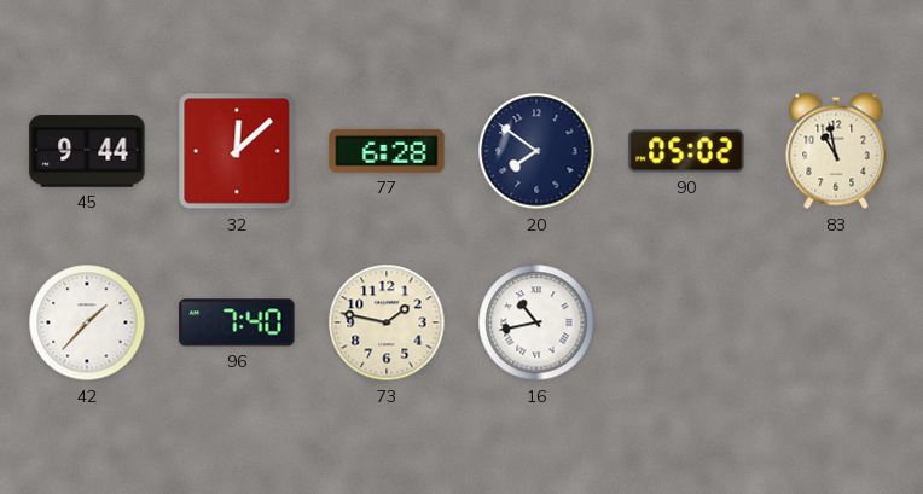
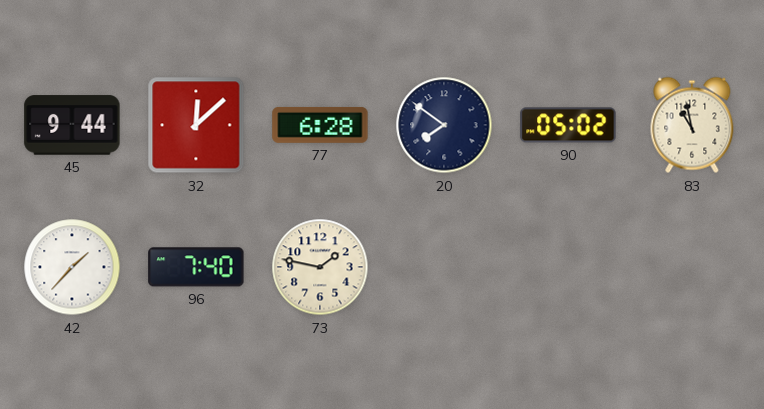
16: 10:43 -> none
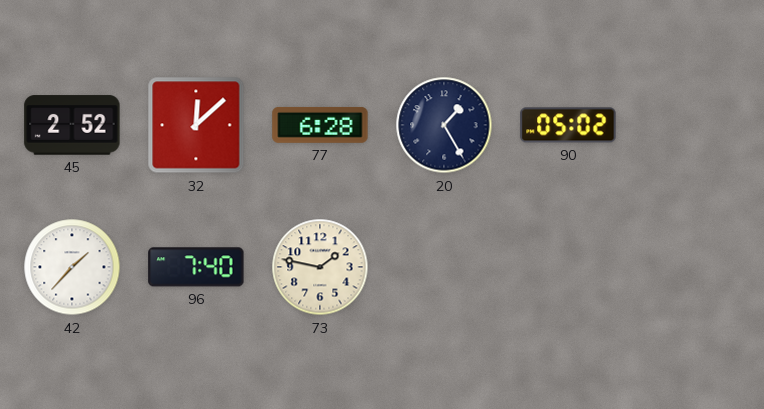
45: 9:44 -> 2:52
20: 7:51 -> 1:25
83: 10:58 -> none
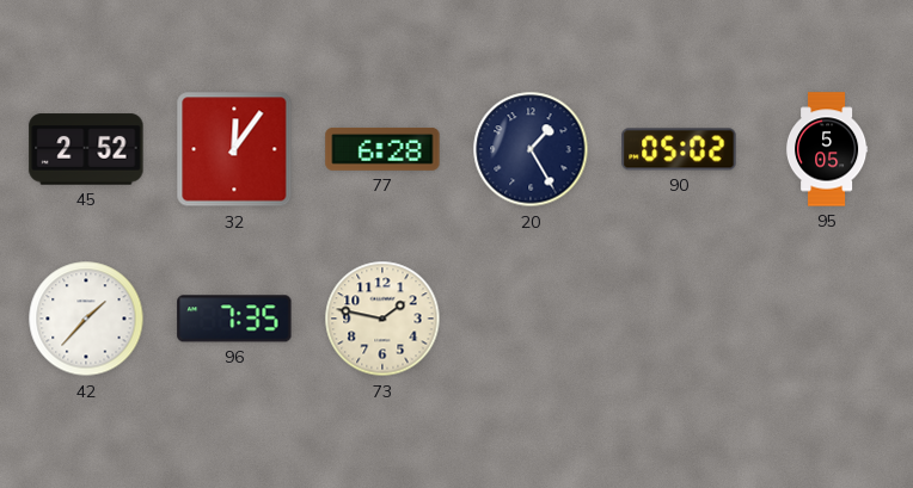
32: 12:08 -> 12:06
95: none -> 5:05
96: 7:40 -> 7:35
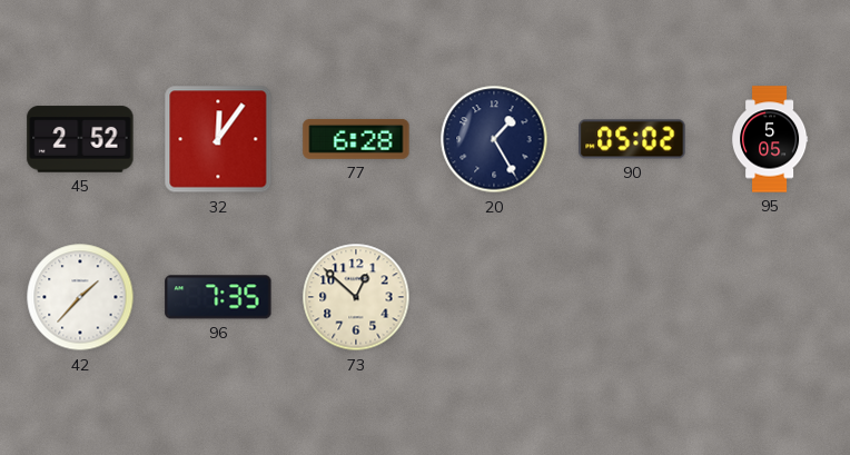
73: 1:47 -> 12:52
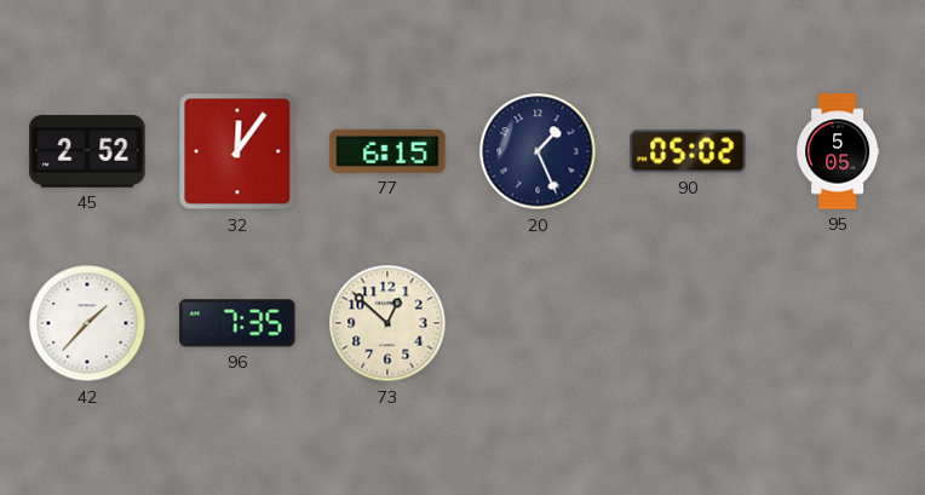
77: 6:28 -> 6:15
20: 1:25 -> 1:26
